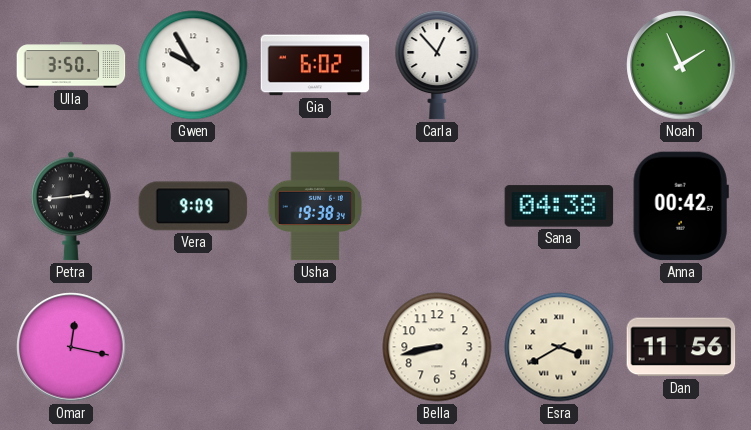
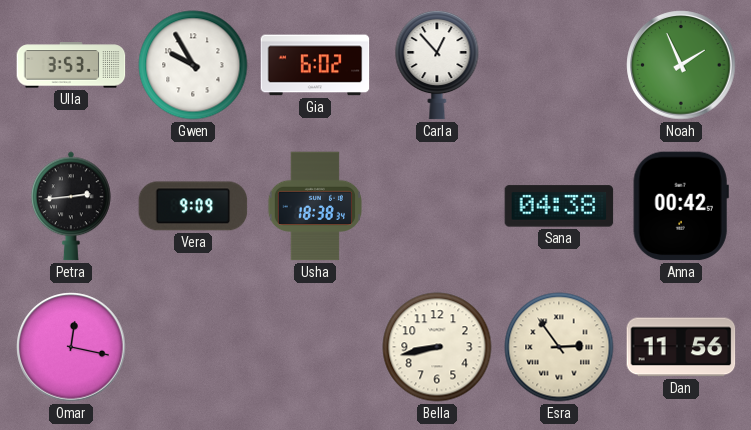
Ulla: 3:50 -> 3:53
Usha: 19:38 -> 18:38
Esra: 3:40 -> 2:54
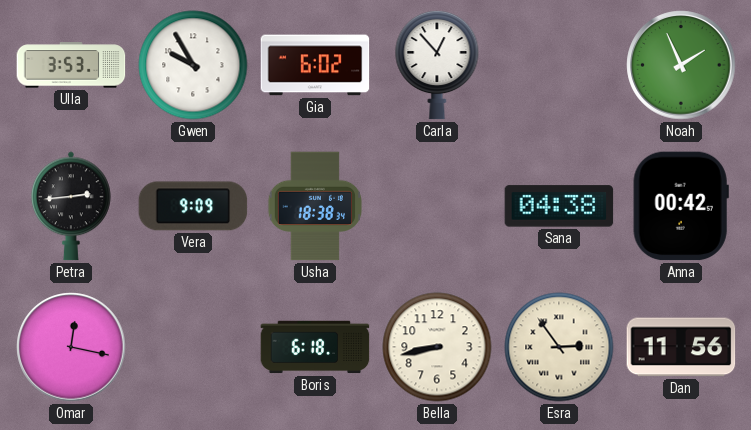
Boris: none -> 6:18
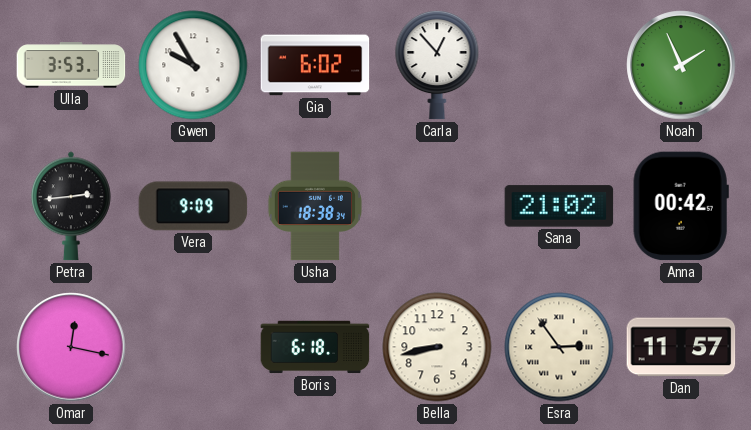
Sana: 04:38 -> 21:02
Dan: 11:56 -> 11:57
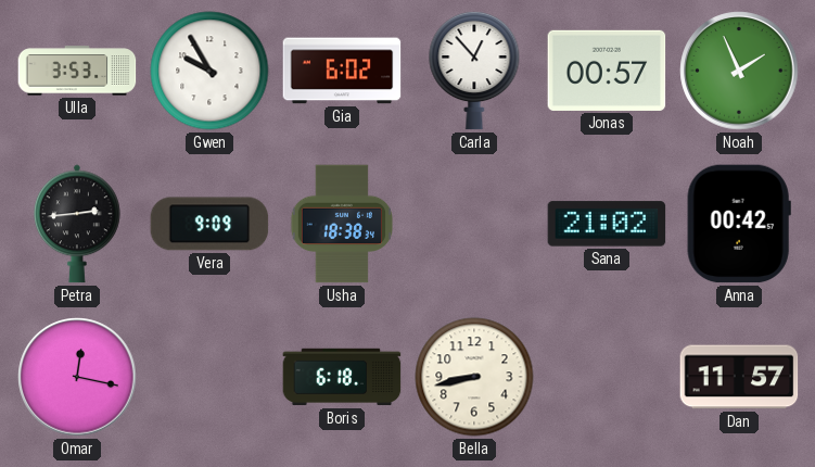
Jonas: none -> 00:57
Esra: 2:54 -> none
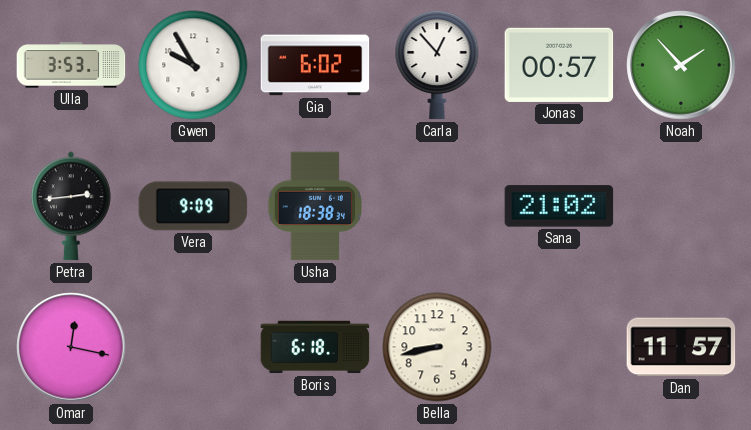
Noah: 1:56 -> 1:53
Anna: 00:42 -> none
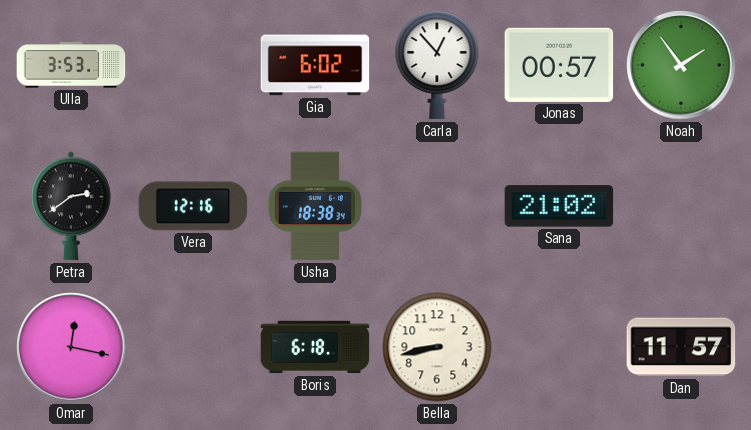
Gwen: 9:55 -> none
Noah: 1:53 -> 1:54
Petra: 2:44 -> 2:39
Vera: 9:09 -> 12:16
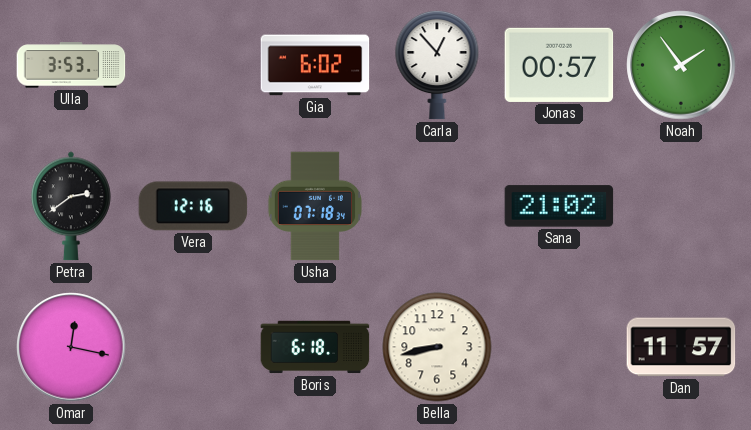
Usha: 18:38 -> 07:18
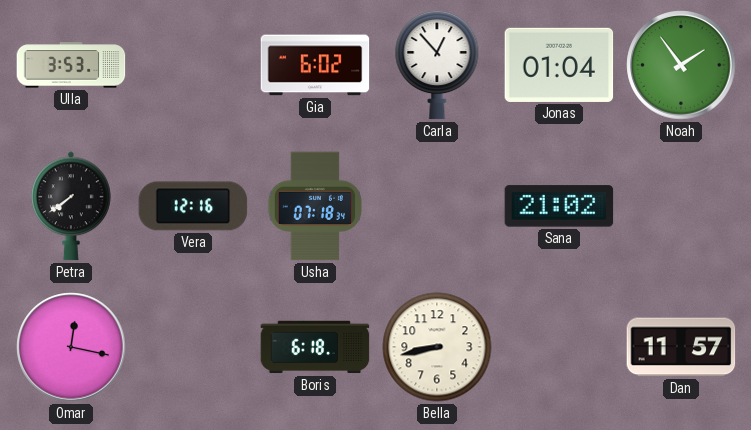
Jonas: 00:57 -> 01:04
Petra: 2:39 -> 7:39
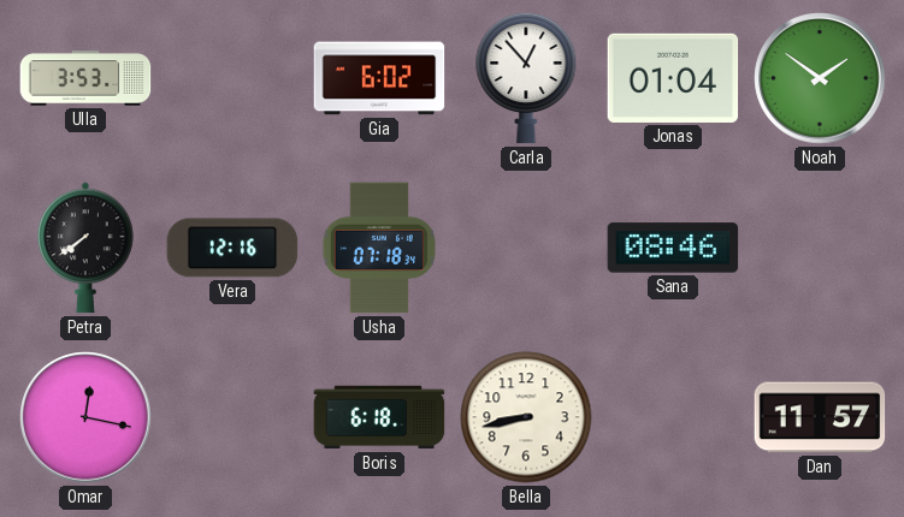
Noah: 1:54 -> 1:51
Sana: 21:02 -> 08:46
